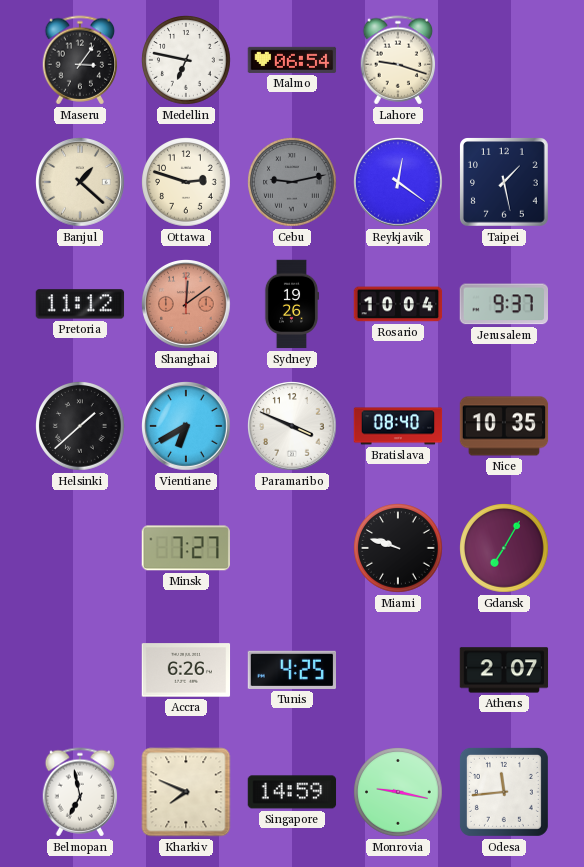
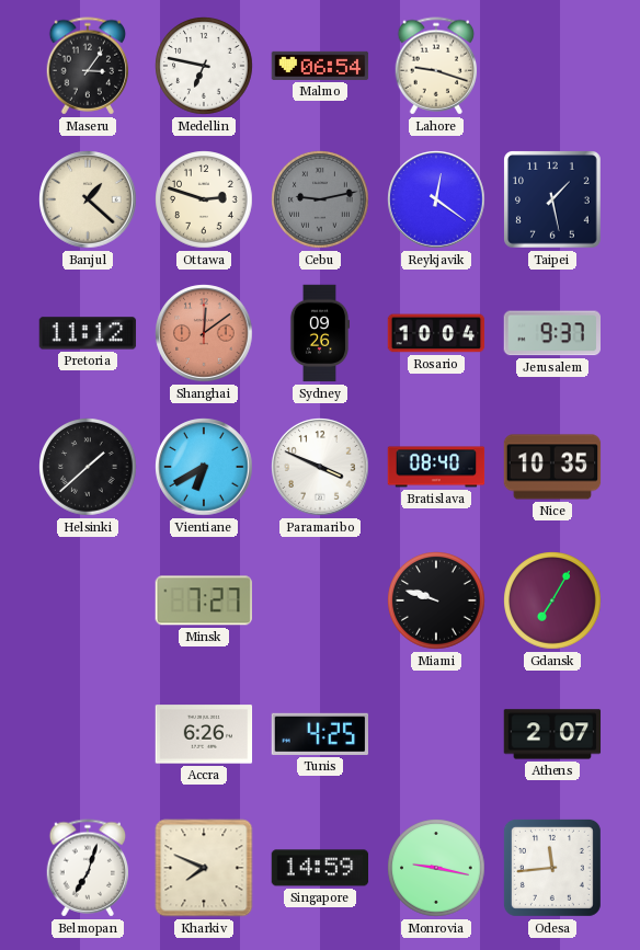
Sydney: 19:26 -> 09:26
Belmopan: 6:58 -> 7:03
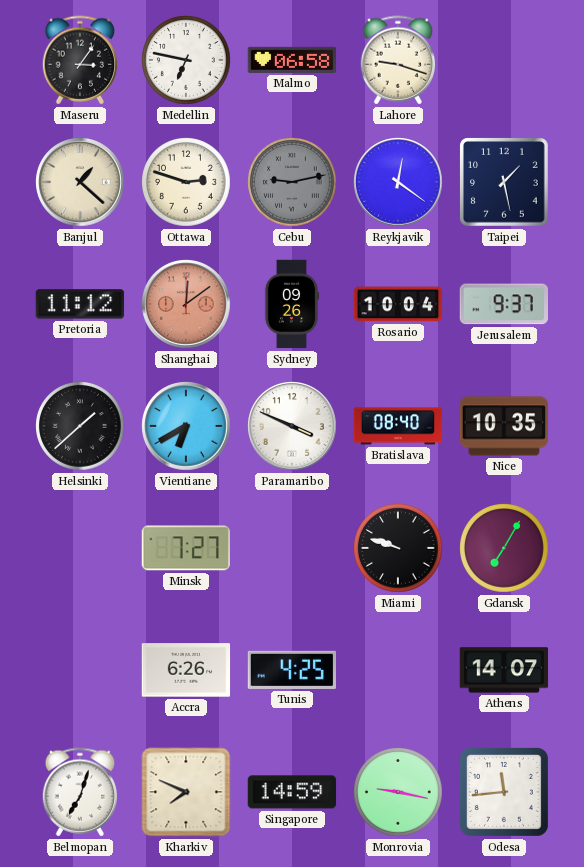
Malmo: 06:54 -> 06:58
Athens: 2:07 -> 14:07
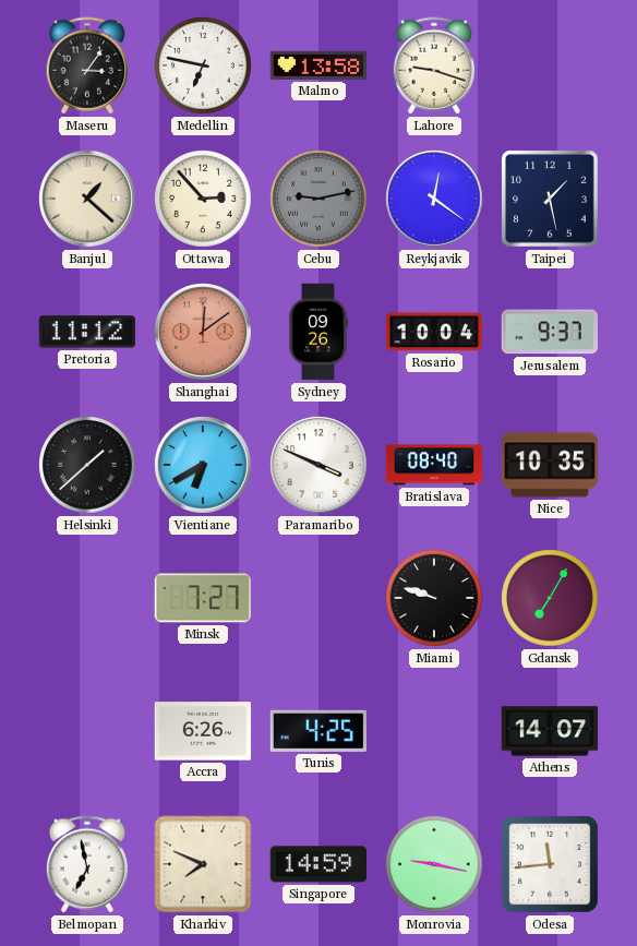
Malmo: 06:58 -> 13:58
Ottawa: 2:48 -> 2:53
Belmopan: 7:03 -> 6:58
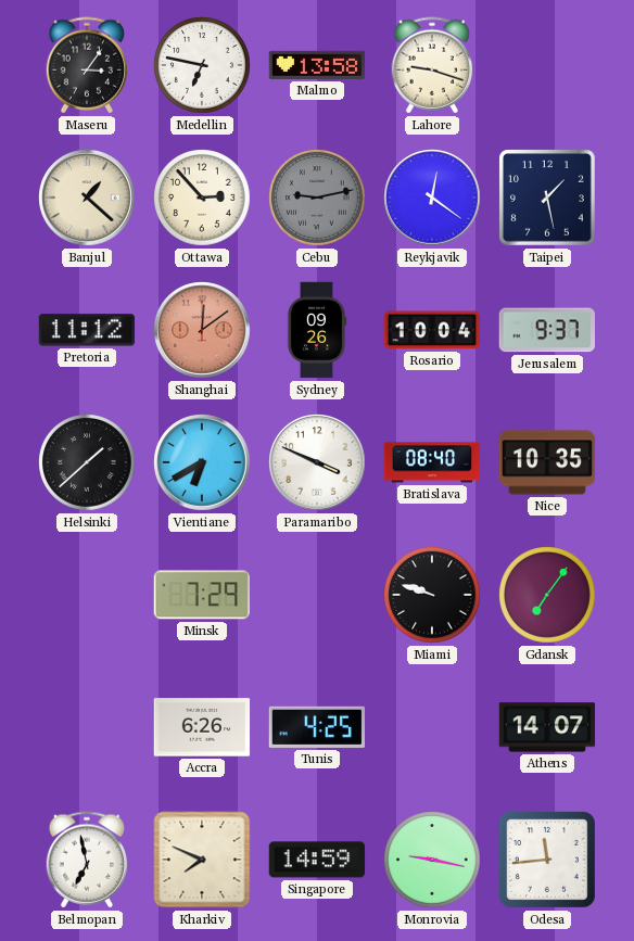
Minsk: 7:27 -> 7:29
Gdansk: 7:05 -> 7:06
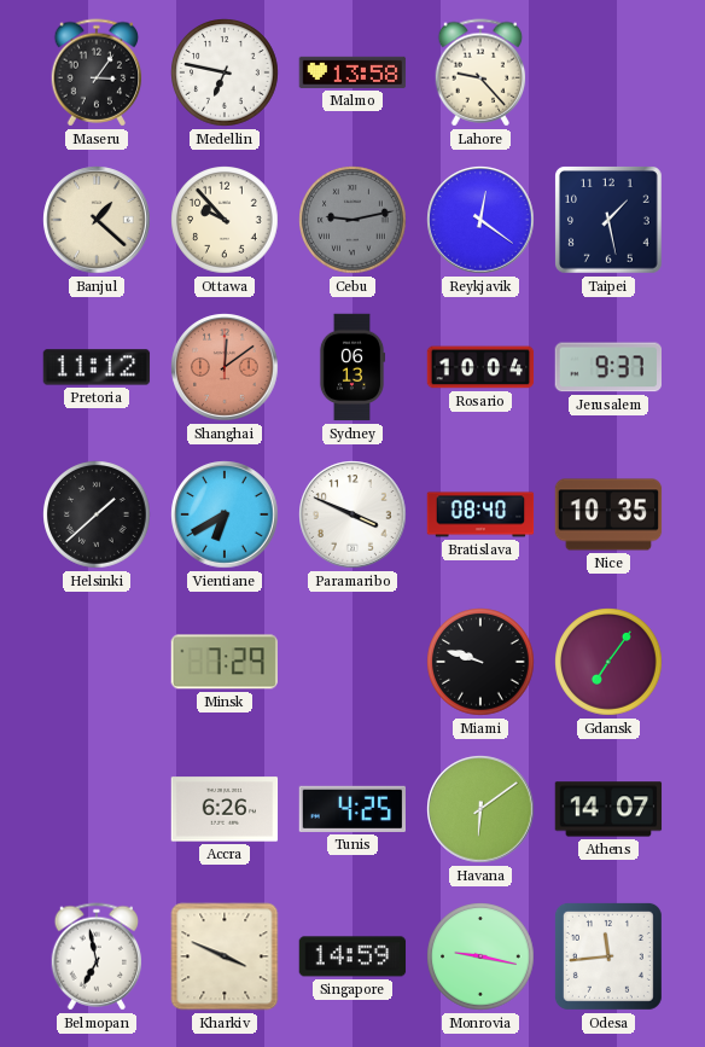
Lahore: 9:18 -> 9:23
Ottawa: 2:53 -> 9:53
Sydney: 09:26 -> 06:13
Havana: none -> 6:09
Kharkiv: 7:49 -> 3:49
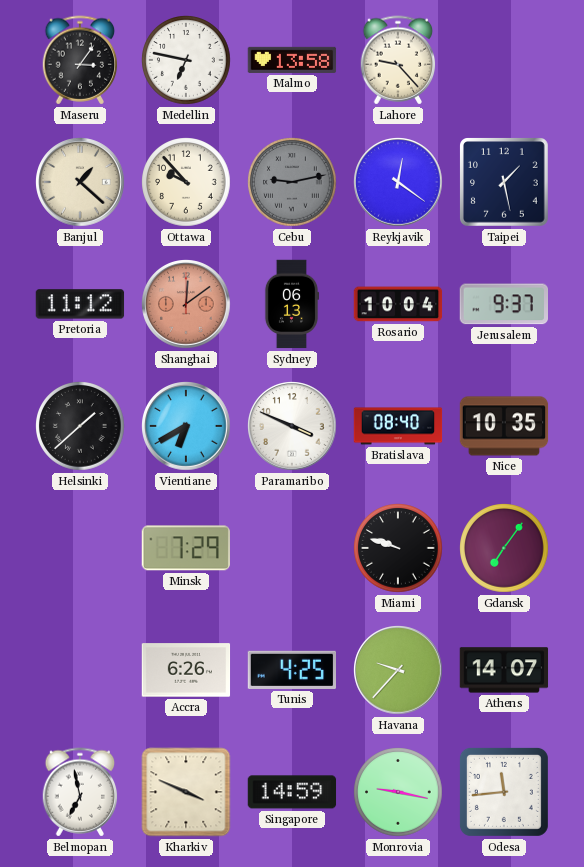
Havana: 6:09 -> 9:37
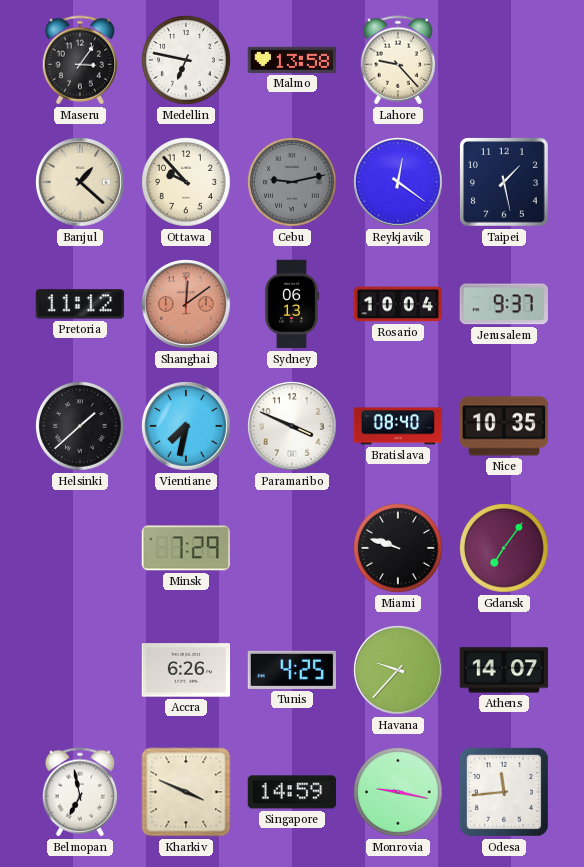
Vientiane: 6:40 -> 7:32
